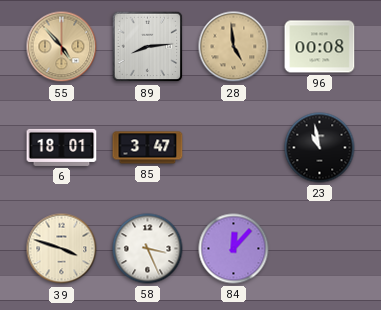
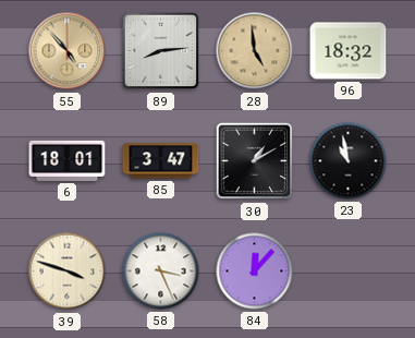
96: 00:08 -> 18:32
30: none -> 1:10
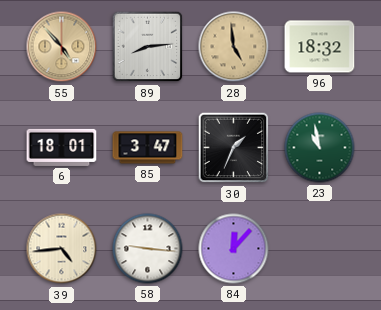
30: 1:10 -> 1:34
23 dial: black -> green
39: 3:48 -> 4:44
58: 3:26 -> 9:16
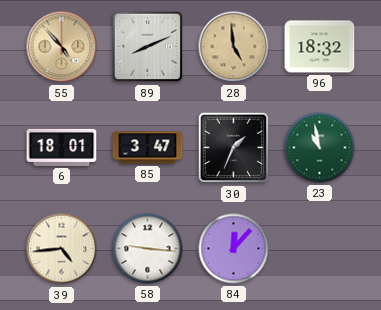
89: 8:14 -> 8:11
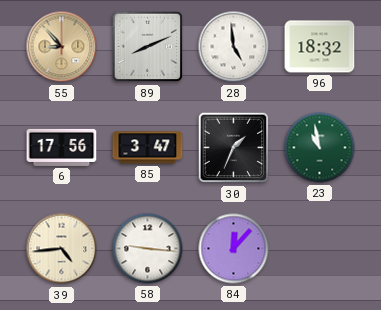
55: 4:53 -> 8:53
28 dial: champagne -> white
6: 18:01 -> 17:56
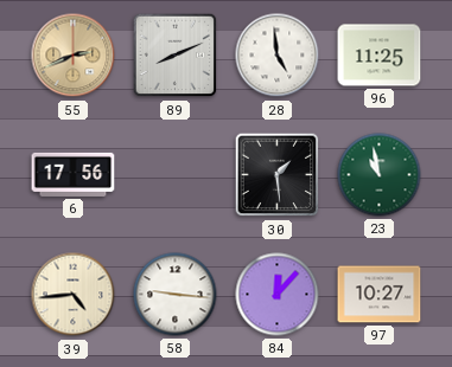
55: 8:53 -> 2:41
96: 18:32 -> 11:25
85: 3:47 -> none
30: 1:34 -> 1:29
97: none -> 10:27
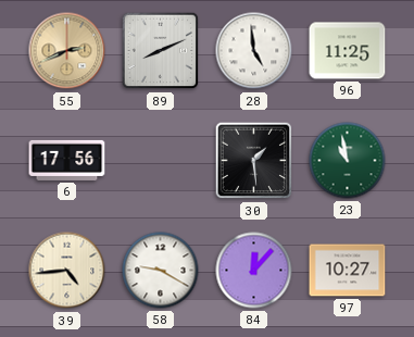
58: 9:16 -> 9:20
